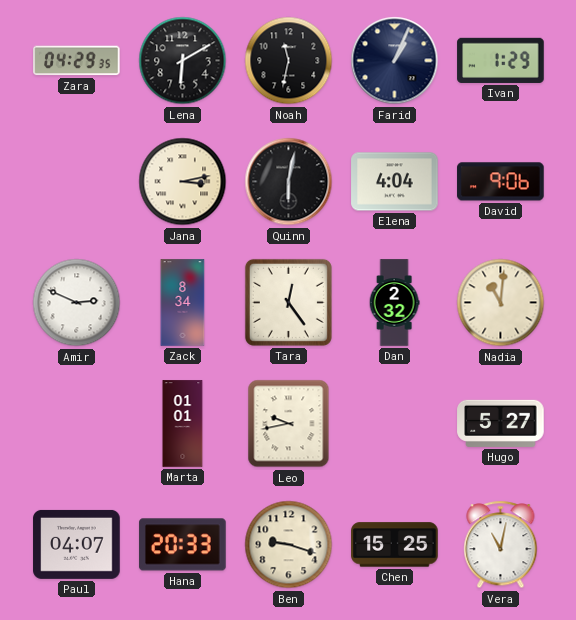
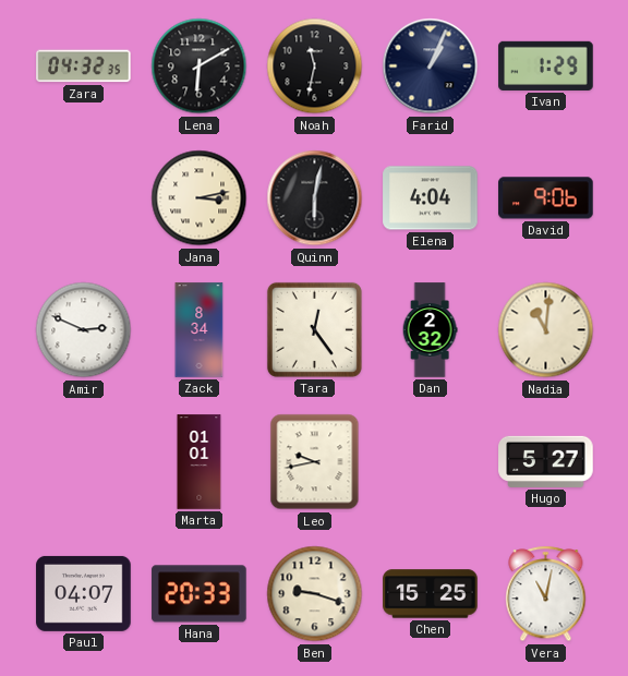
Zara: 04:29 -> 04:32
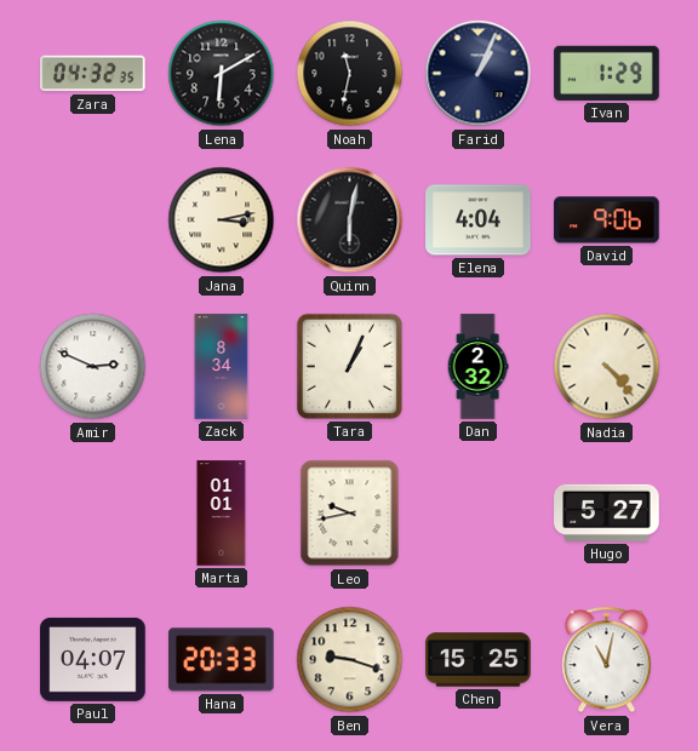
Tara: 12:24 -> 1:04
Nadia: 11:01 -> 4:23
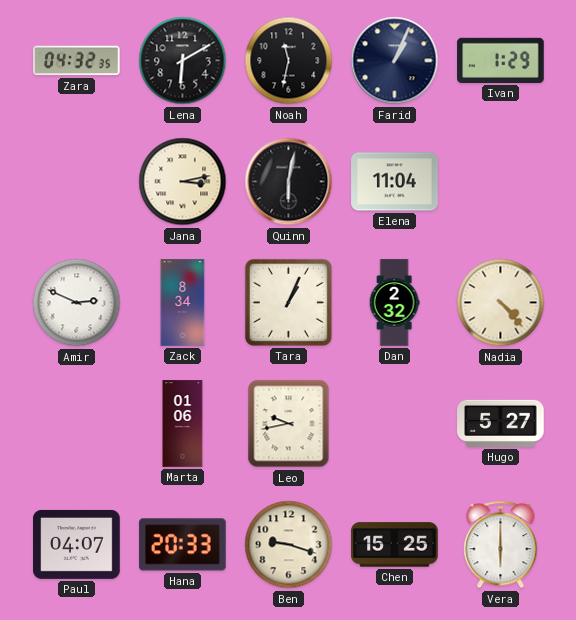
Elena: 4:04 -> 11:04
David: 9:06 -> none
Marta: 01:01 -> 01:06
Vera: 11:02 -> 6:00
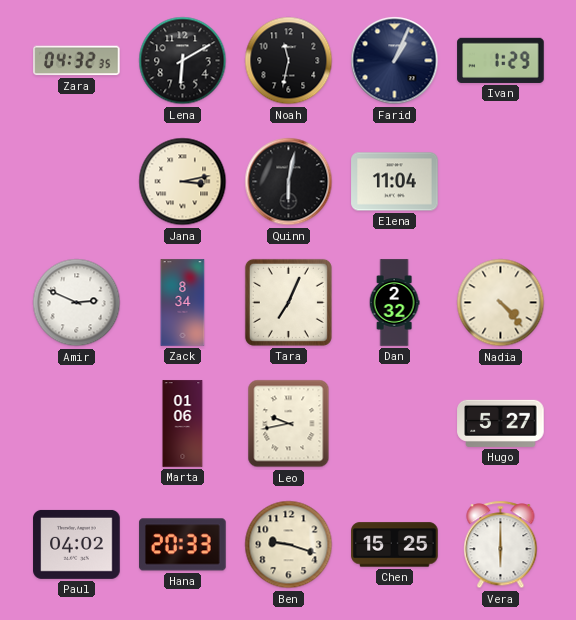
Tara: 1:04 -> 7:04
Paul: 04:07 -> 04:02
